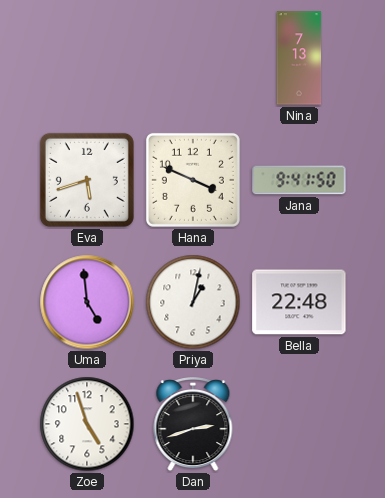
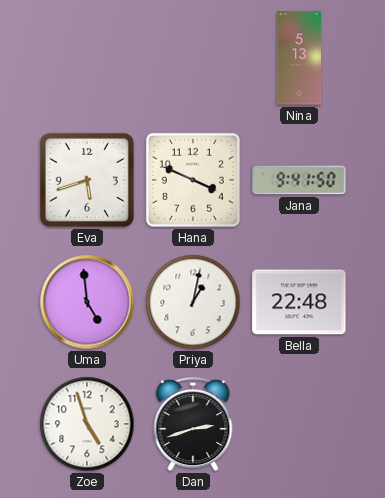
Nina: 7:13 -> 5:13
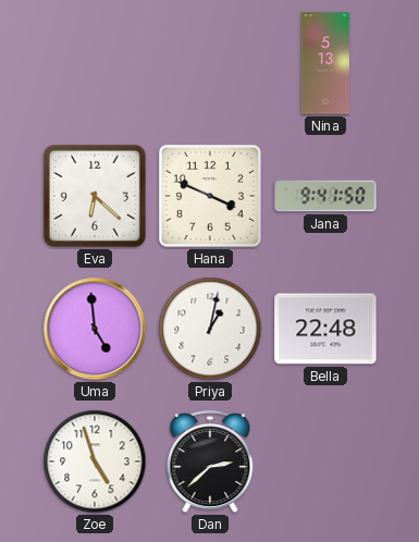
Eva: 5:42 -> 6:22
Dan: 2:42 -> 2:38
